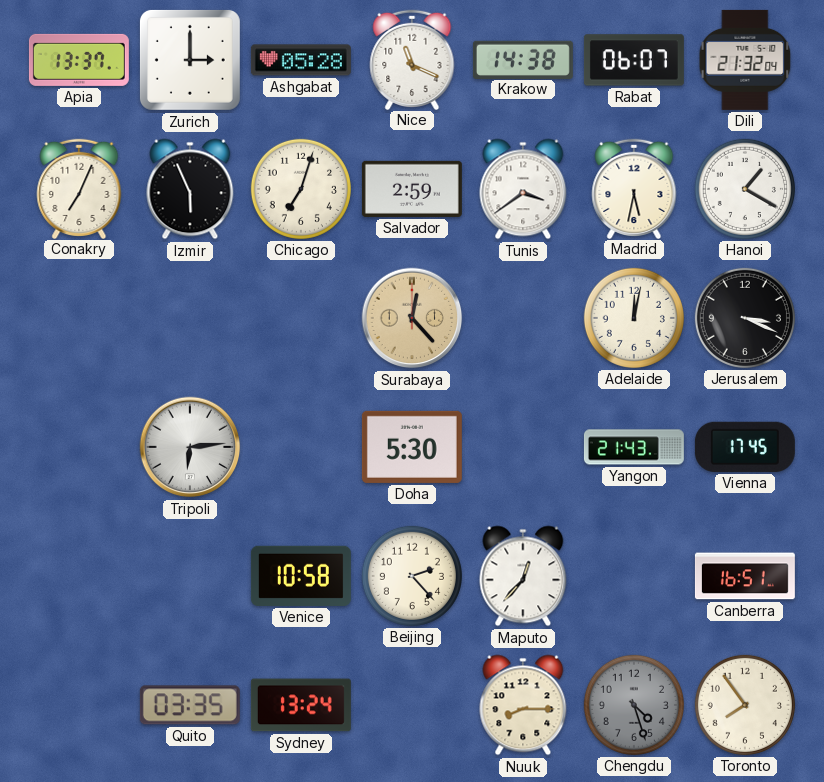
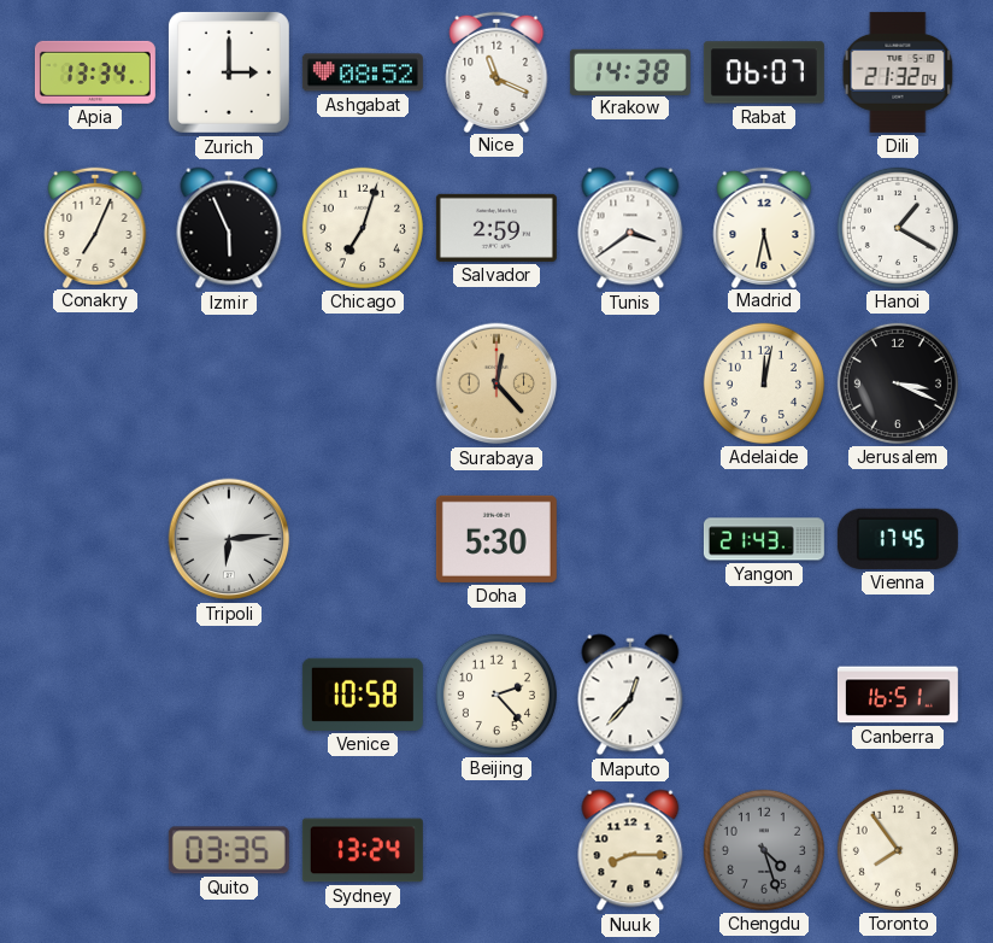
Apia: 13:37 -> 13:34
Ashgabat: 05:28 -> 08:52
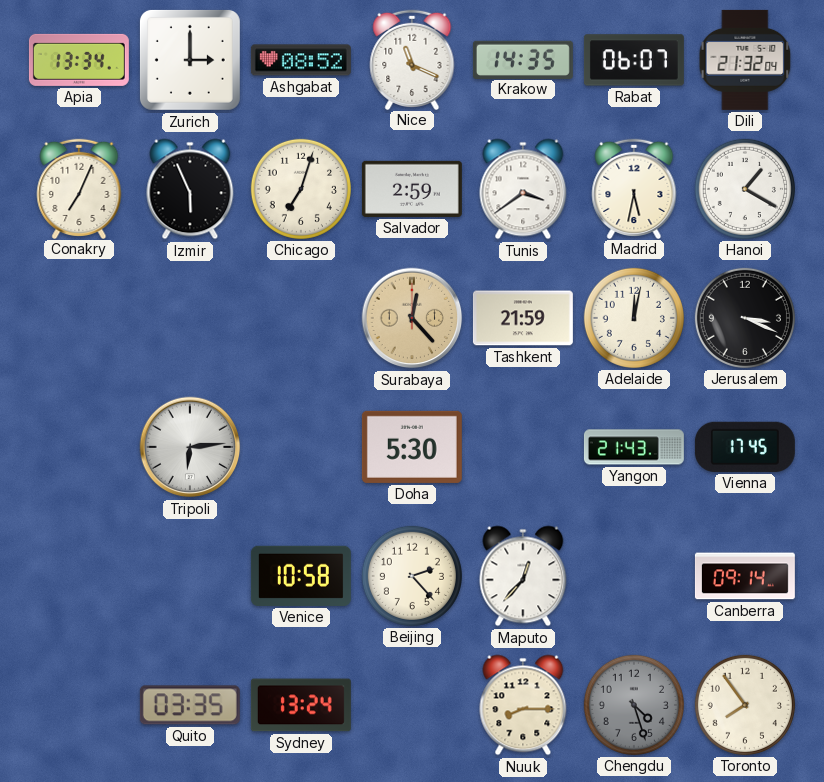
Krakow: 14:38 -> 14:35
Tashkent: none -> 21:59
Canberra: 16:51 -> 09:14
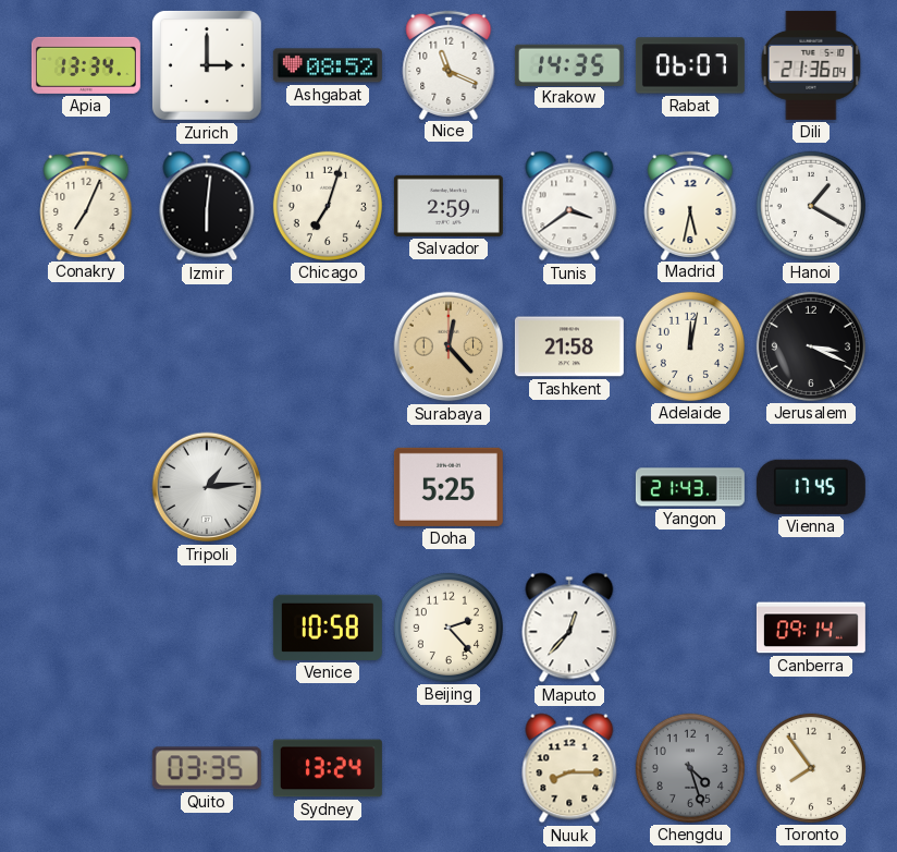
Dili: 21:32 -> 21:36
Izmir: 5:56 -> 6:01
Tashkent: 21:59 -> 21:58
Tripoli: 6:14 -> 1:14
Doha: 5:30 -> 5:25
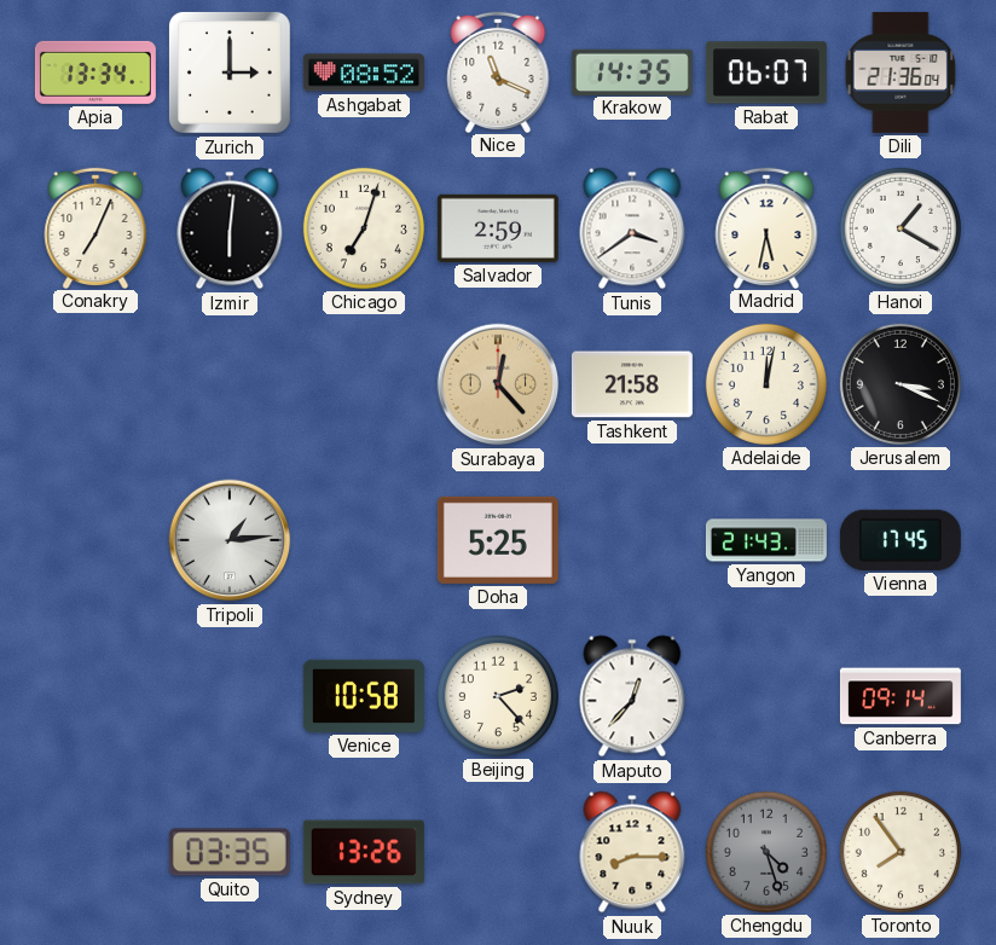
Sydney: 13:24 -> 13:26
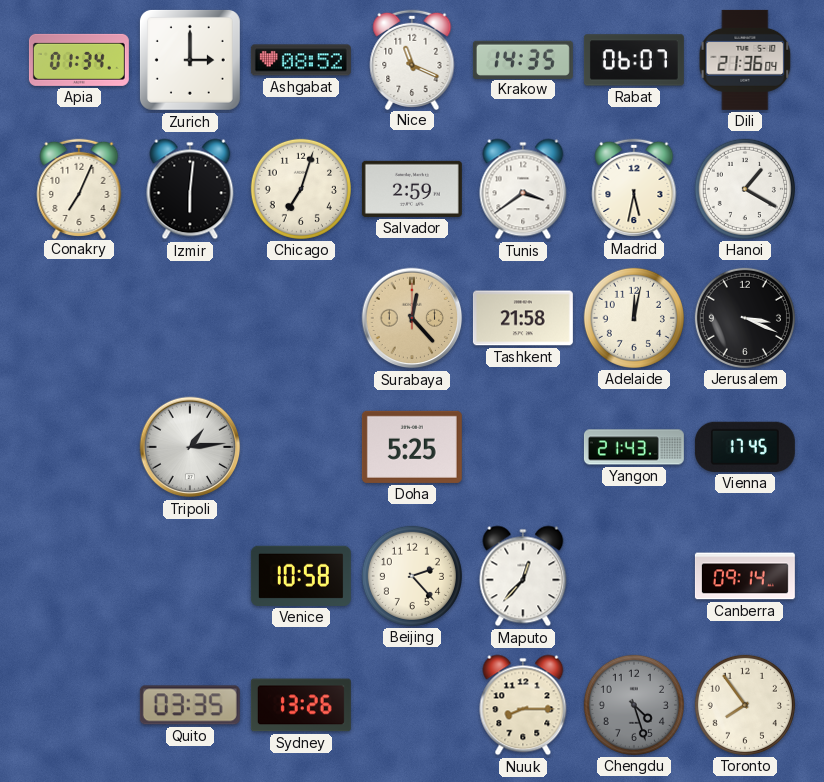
Apia: 13:34 -> 01:34
